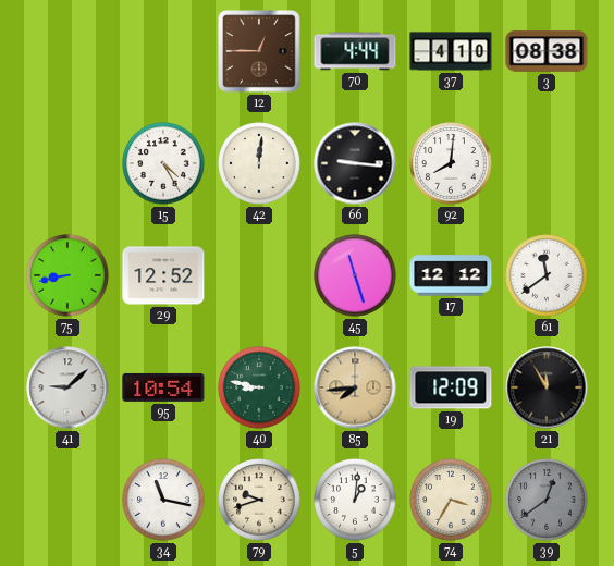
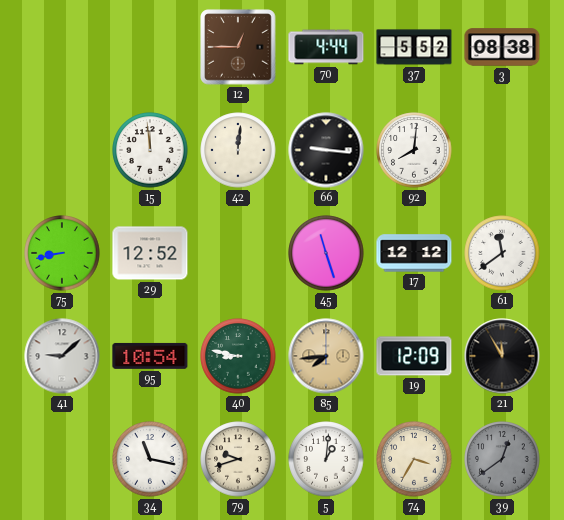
37: 4:10 -> 5:52
15: 4:25 -> 11:59
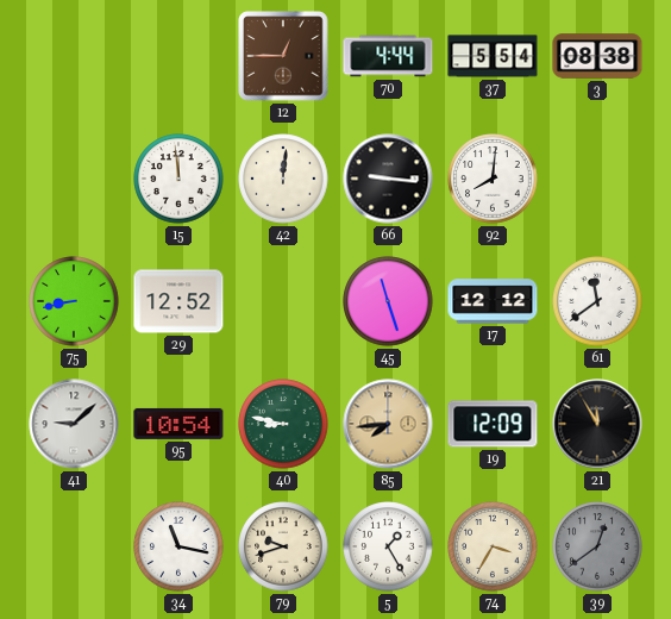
37: 5:52 -> 5:54
5: 1:01 -> 1:25
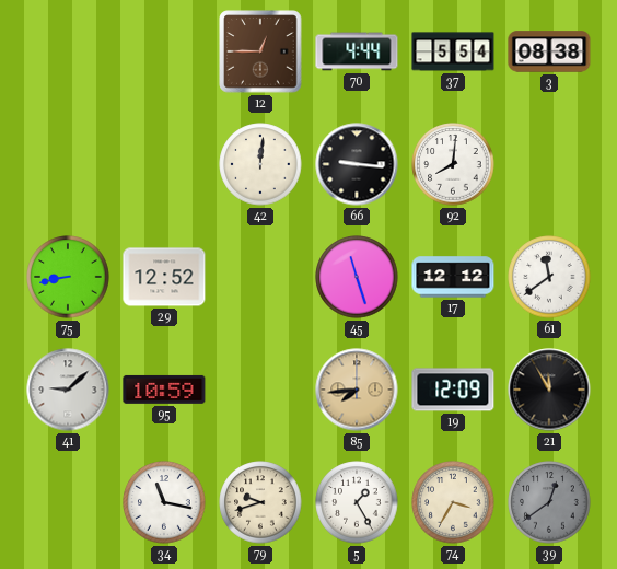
15: 11:59 -> none
95: 10:54 -> 10:59
40: 8:47 -> none
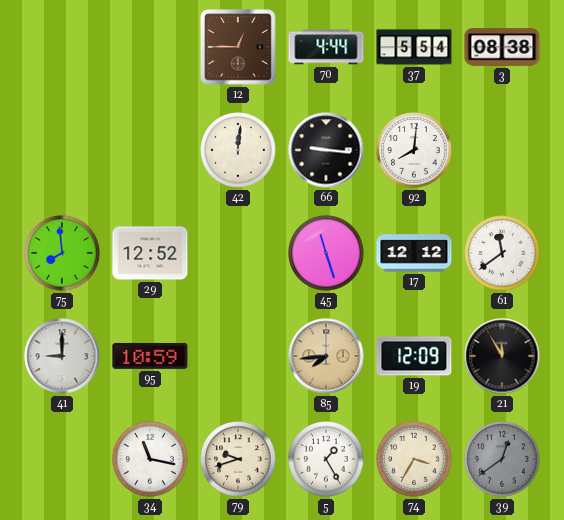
75: 8:43 -> 7:59
41: 9:08 -> 9:00
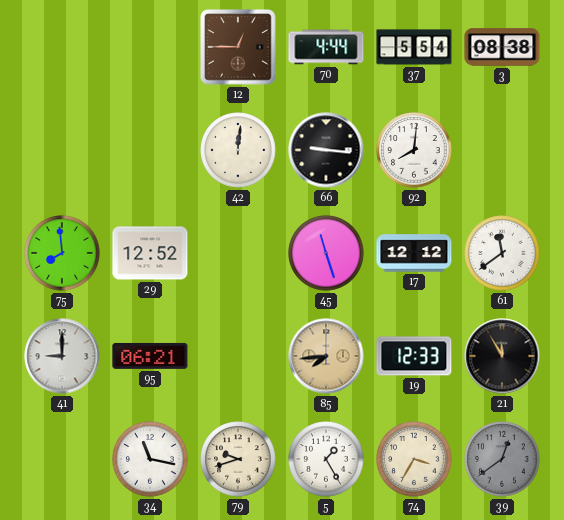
95: 10:59 -> 06:21
19: 12:09 -> 12:33
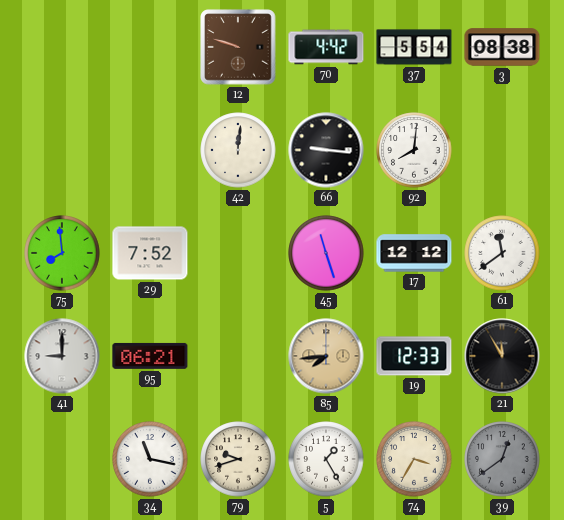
12: 12:45 -> 9:48
70: 4:44 -> 4:42
29: 12:52 -> 7:52
